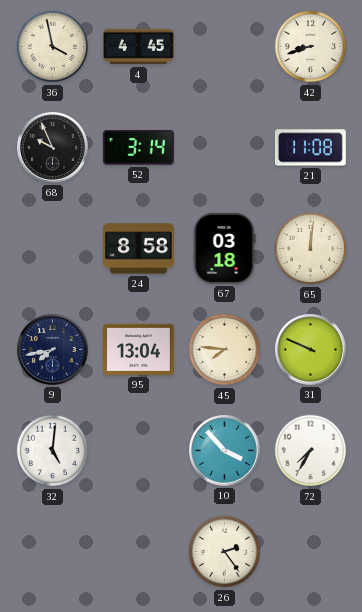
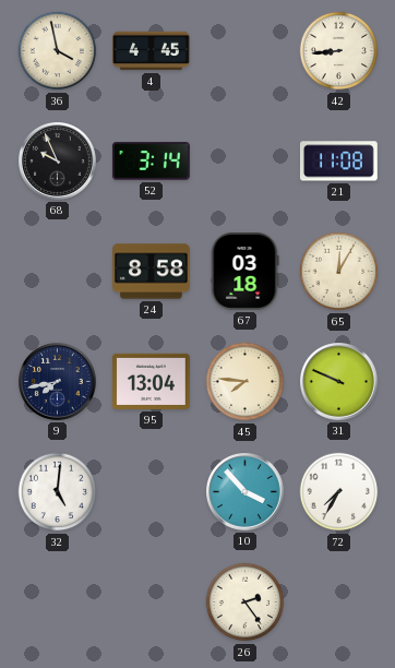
42: 8:42 -> 8:44
65: 12:01 -> 12:05
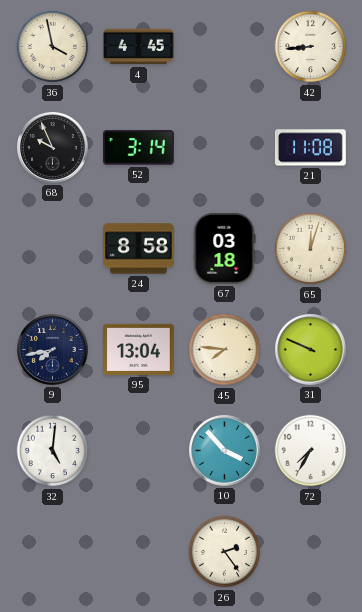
65: 12:05 -> 12:03
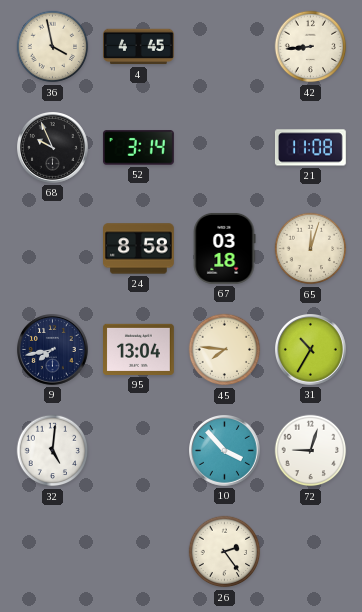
31: 9:49 -> 10:35
72: 7:35 -> 9:03
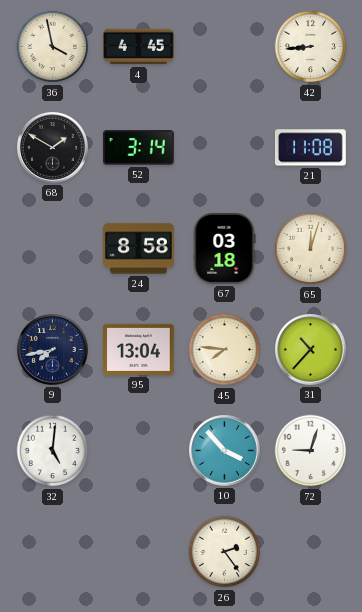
68: 9:56 -> 1:50
31: 10:35 -> 10:37
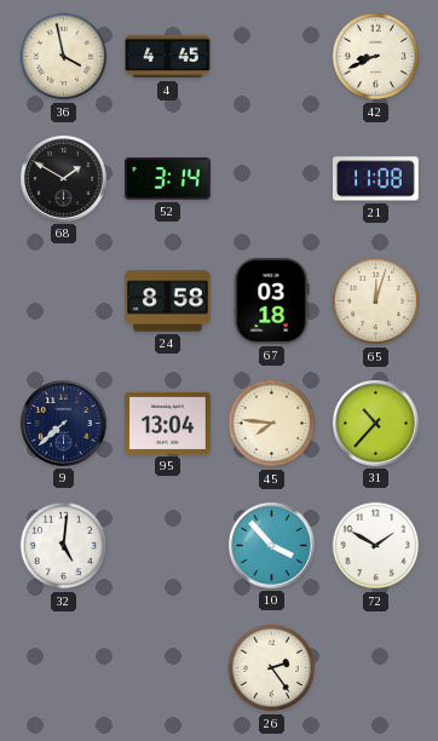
42: 8:44 -> 8:41
9: 7:43 -> 7:38
72: 9:03 -> 1:50
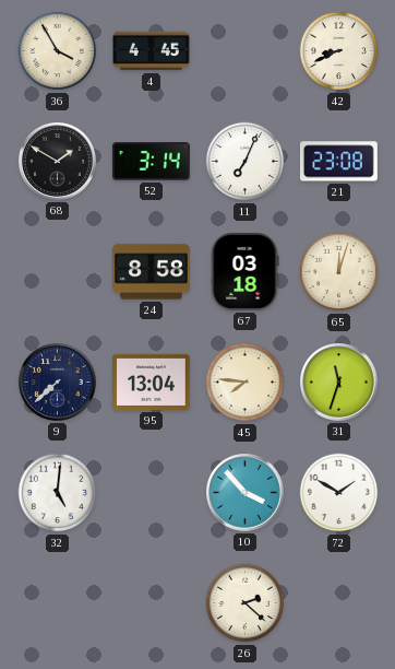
36: 3:58 -> 3:55
11: none -> 7:04
21: 11:08 -> 23:08
31: 10:37 -> 11:33
26: 2:24 -> 2:22
